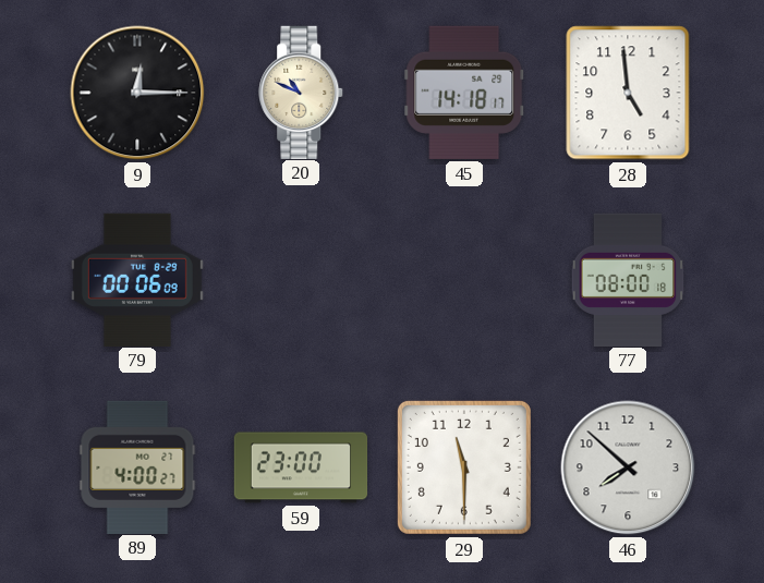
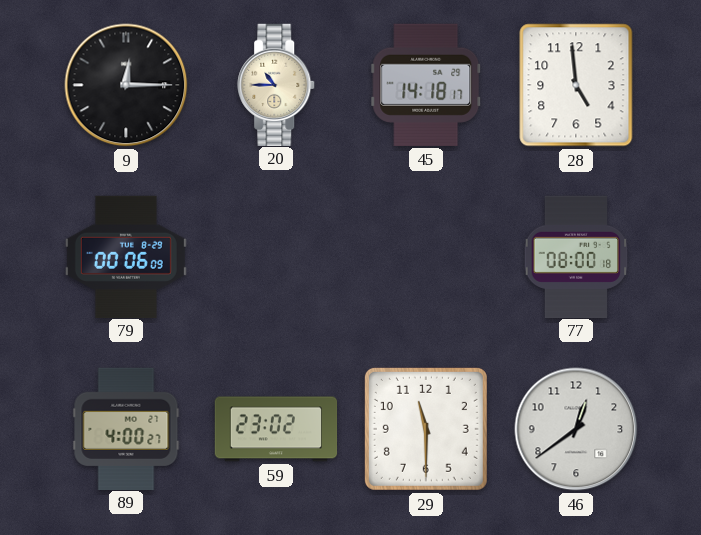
20: 10:49 -> 10:45
59: 23:00 -> 23:02
46: 7:52 -> 12:39
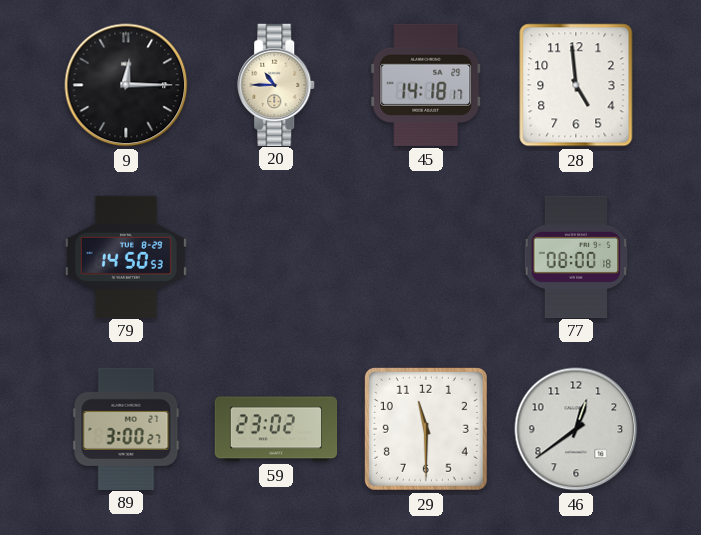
79: 00:06 -> 14:50
89: 4:00 -> 3:00
